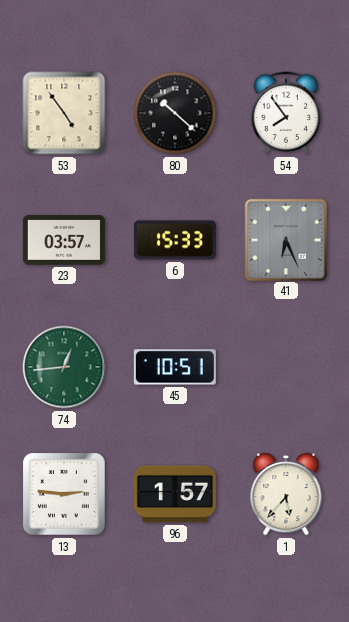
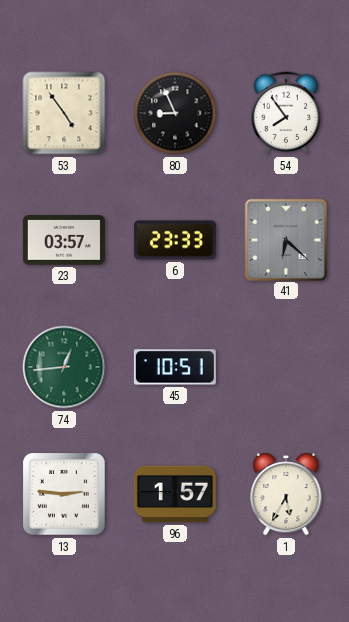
80: 10:22 -> 8:56
6: 15:33 -> 23:33
41: 6:26 -> 6:22
1: 5:37 -> 5:35
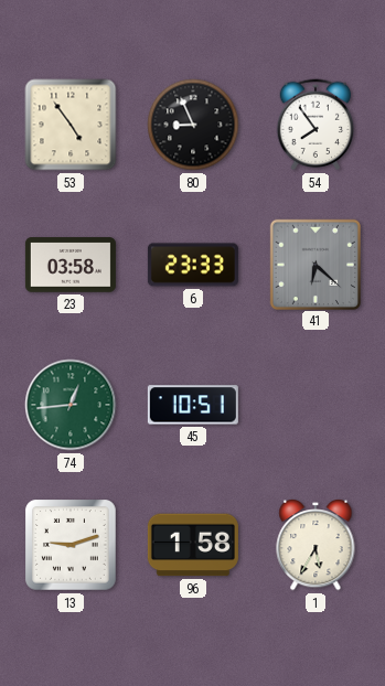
23: 03:57 -> 03:58
13: 2:46 -> 9:12
96: 1:57 -> 1:58
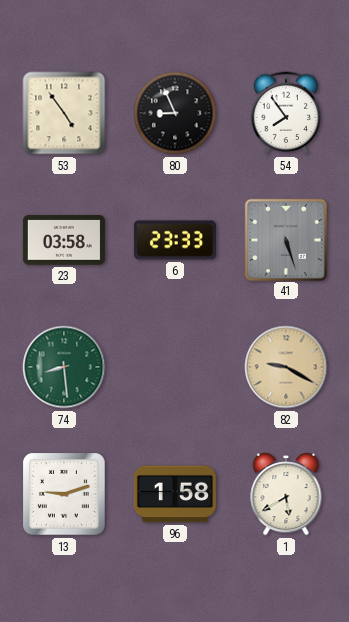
41: 6:22 -> 5:27
74: 12:44 -> 8:29
45: 10:51 -> none
82: none -> 9:20
1: 5:35 -> 5:40
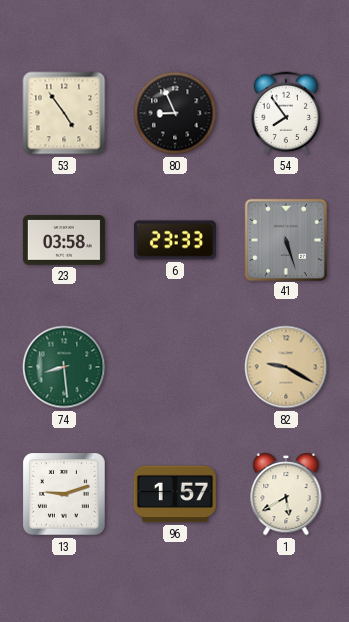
96: 1:58 -> 1:57
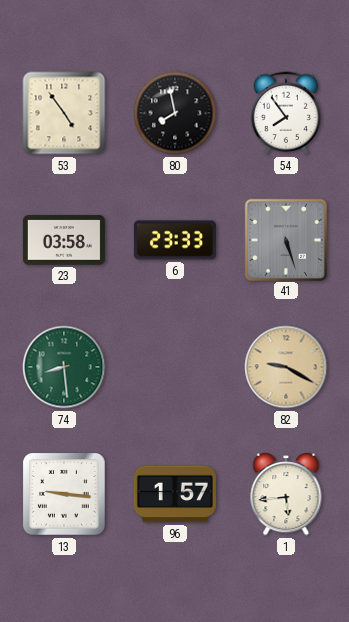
80: 8:56 -> 7:58
13: 9:12 -> 9:16
1: 5:40 -> 5:44
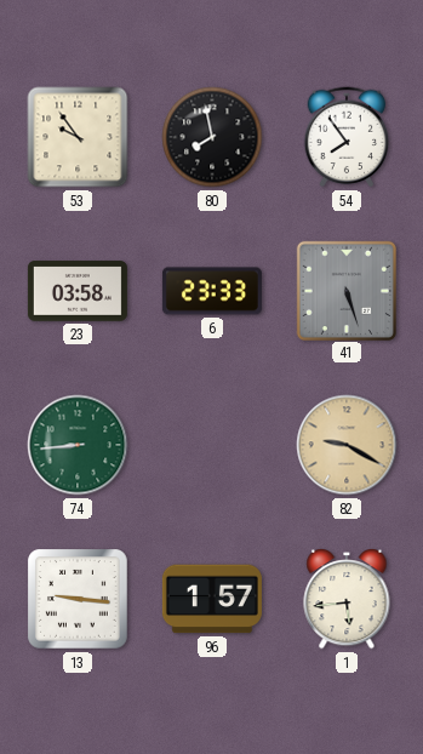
53: 4:54 -> 9:54
74: 8:29 -> 8:44
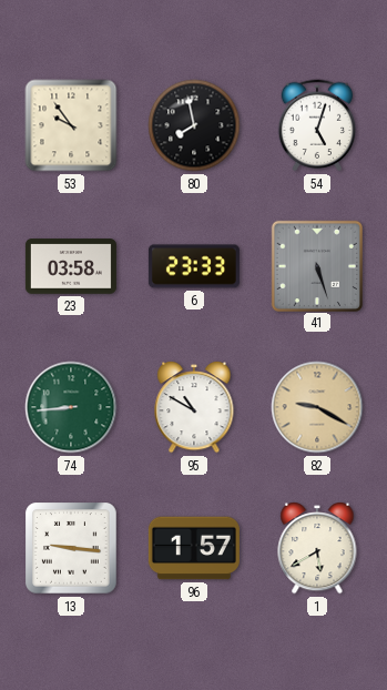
54: 7:54 -> 5:03
95: none -> 10:50
1: 5:44 -> 5:40
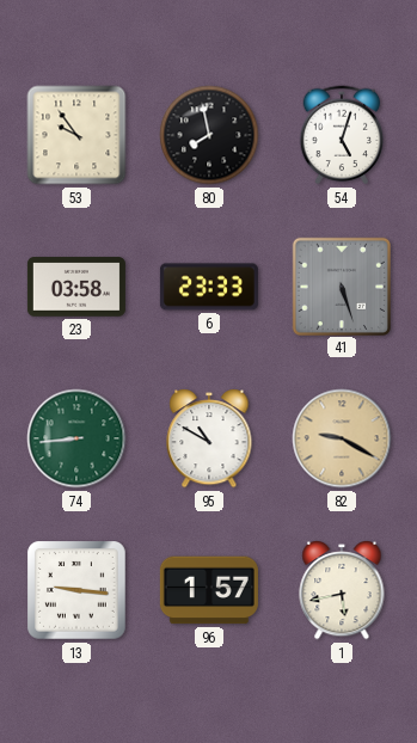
1: 5:40 -> 5:43
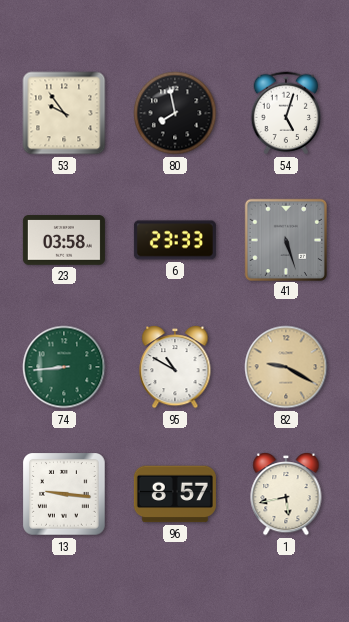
96: 1:57 -> 8:57
